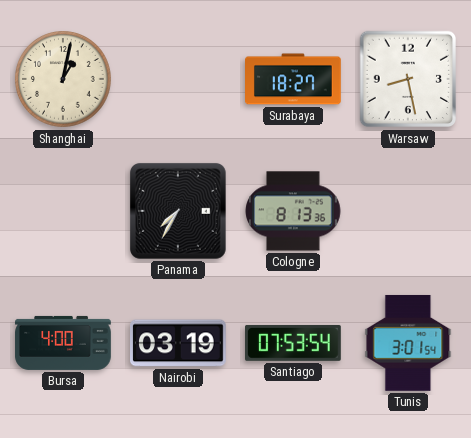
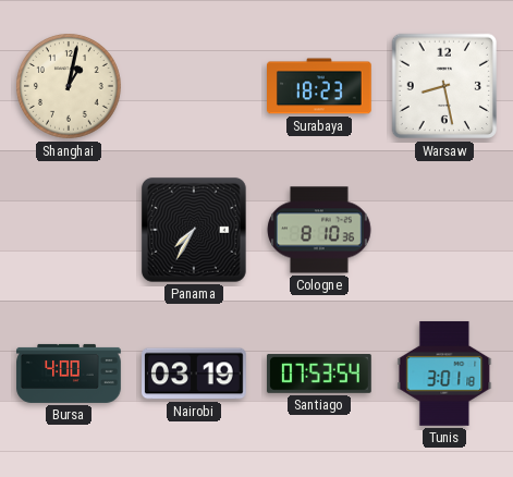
Surabaya: 18:27 -> 18:23
Cologne: 8:13 -> 8:10
Tunis: 3:01:54 -> 3:01:18
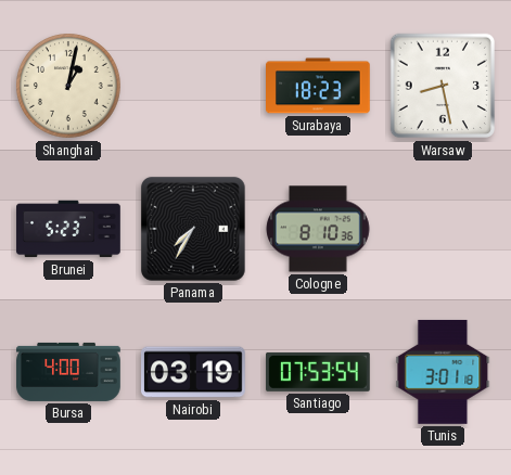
Brunei: none -> 5:23
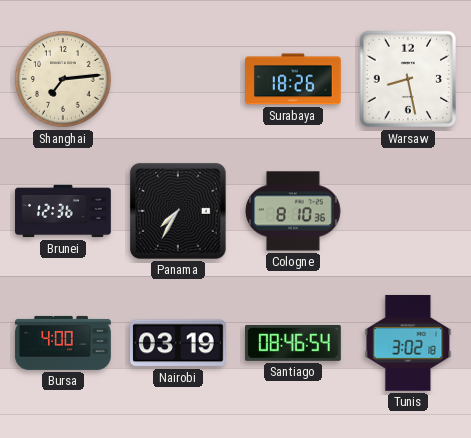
Shanghai: 1:02 -> 7:14
Surabaya: 18:23 -> 18:26
Brunei: 5:23 -> 12:36
Santiago: 07:53 -> 08:46
Tunis: 3:01 -> 3:02
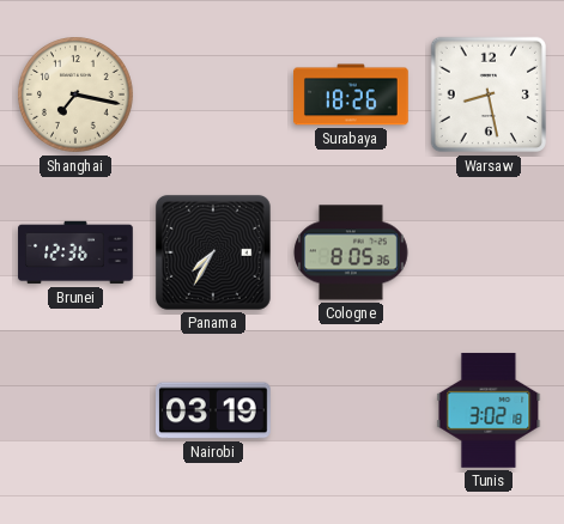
Shanghai: 7:14 -> 7:17
Cologne: 8:10 -> 8:05
Bursa: 4:00 -> none
Santiago: 08:46 -> none
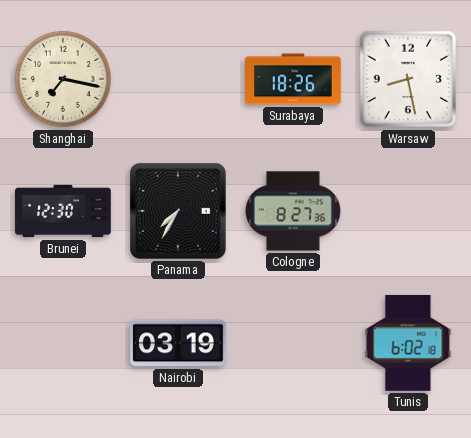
Brunei: 12:36 -> 12:30
Cologne: 8:05 -> 8:27
Tunis: 3:02 -> 6:02
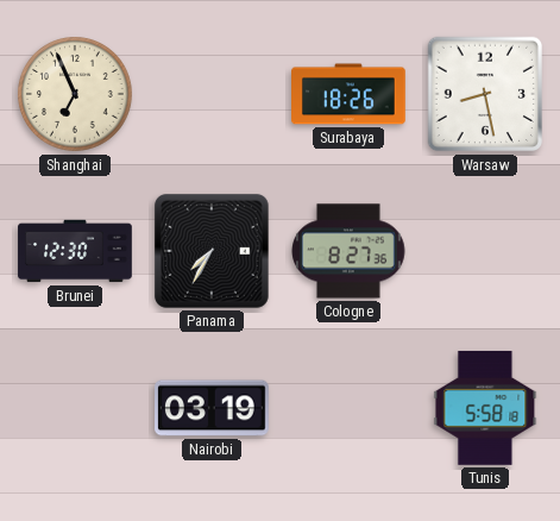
Shanghai: 7:17 -> 6:56
Tunis: 6:02 -> 5:58
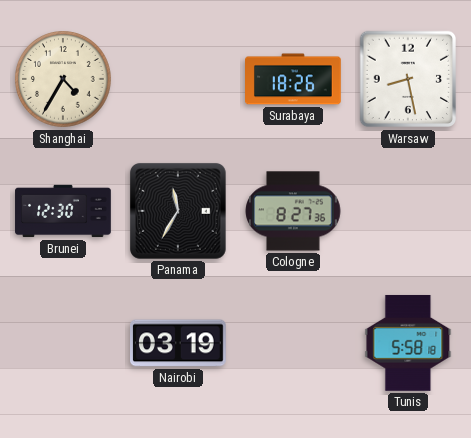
Shanghai: 6:56 -> 4:35
Panama: 7:35 -> 11:35
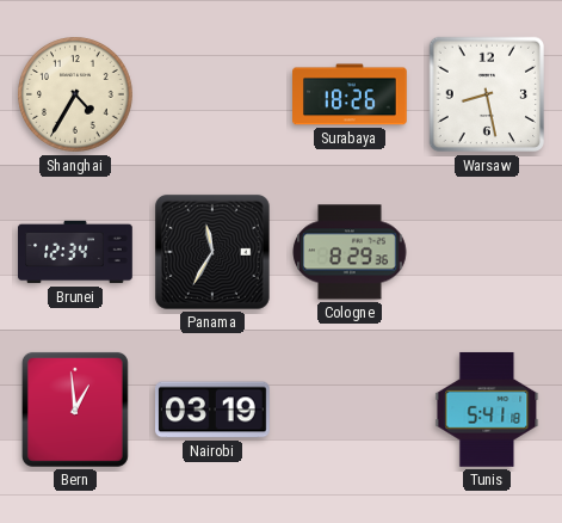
Brunei: 12:30 -> 12:34
Cologne: 8:27 -> 8:29
Bern: none -> 12:59
Tunis: 5:58 -> 5:41
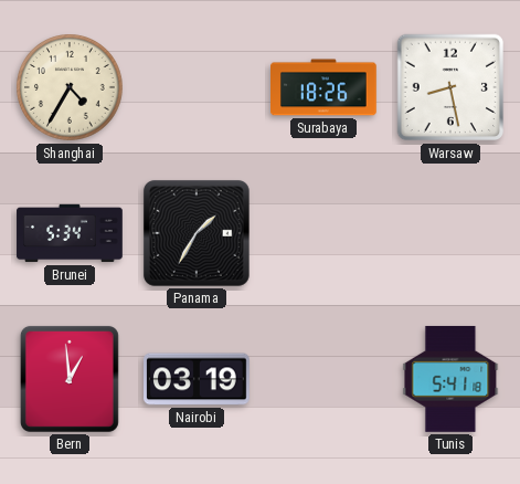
Brunei: 12:34 -> 5:34
Panama: 11:35 -> 1:35
Cologne: 8:29 -> none
